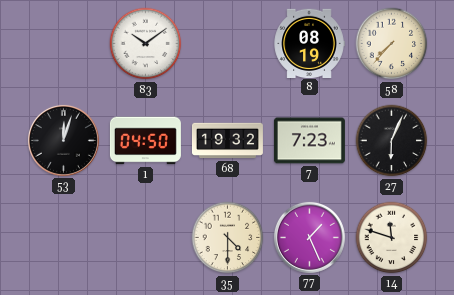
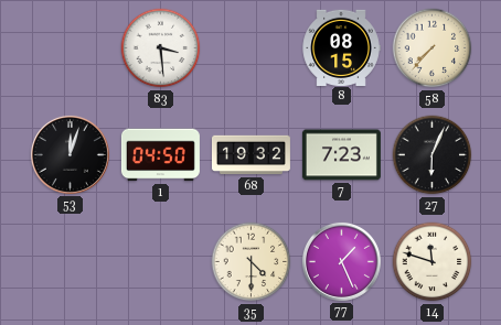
83: 10:09 -> 3:29
8: 08:19 -> 08:15
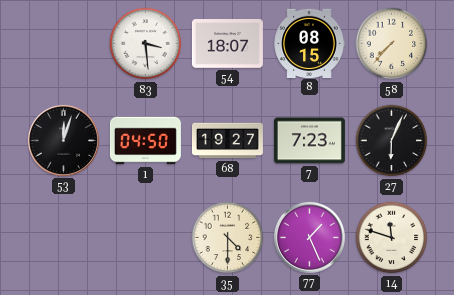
54: none -> 18:07
68: 19:32 -> 19:27
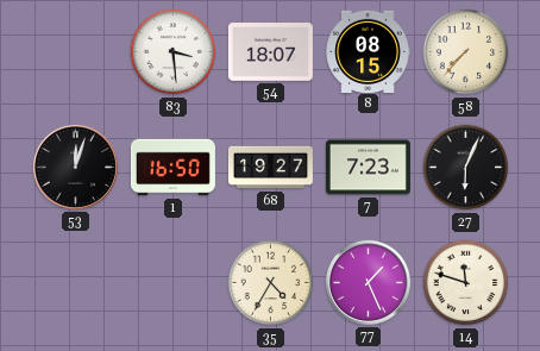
1: 04:50 -> 16:50
35: 4:30 -> 4:35
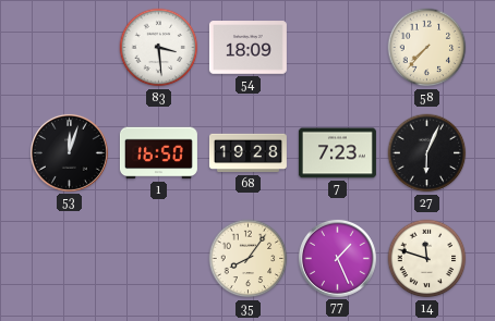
54: 18:07 -> 18:09
8: 08:15 -> none
68: 19:27 -> 19:28
35: 4:35 -> 8:06
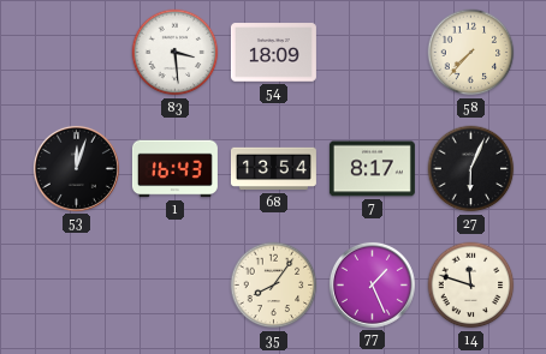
1: 16:50 -> 16:43
68: 19:28 -> 13:54
7: 7:23 -> 8:17
